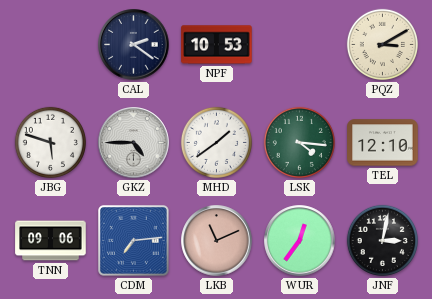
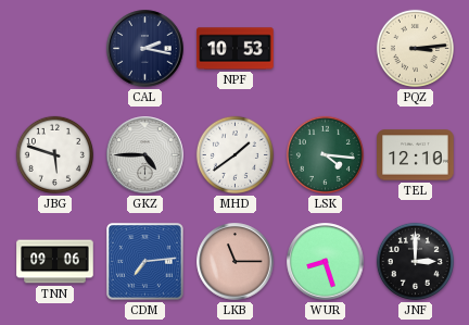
CAL: 2:21 -> 2:17
PQZ: 3:10 -> 3:14
LKB: 11:11 -> 11:15
WUR: 12:36 -> 8:27
JNF: 3:02 -> 3:00
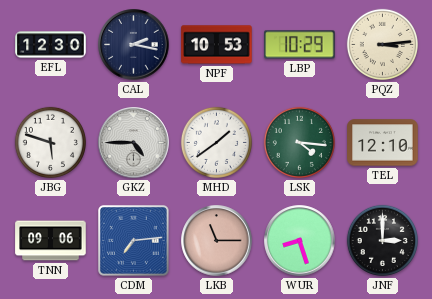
EFL: none -> 12:30
LBP: none -> 10:29
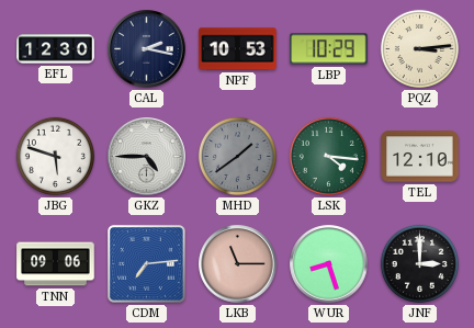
MHD dial: white -> grey
